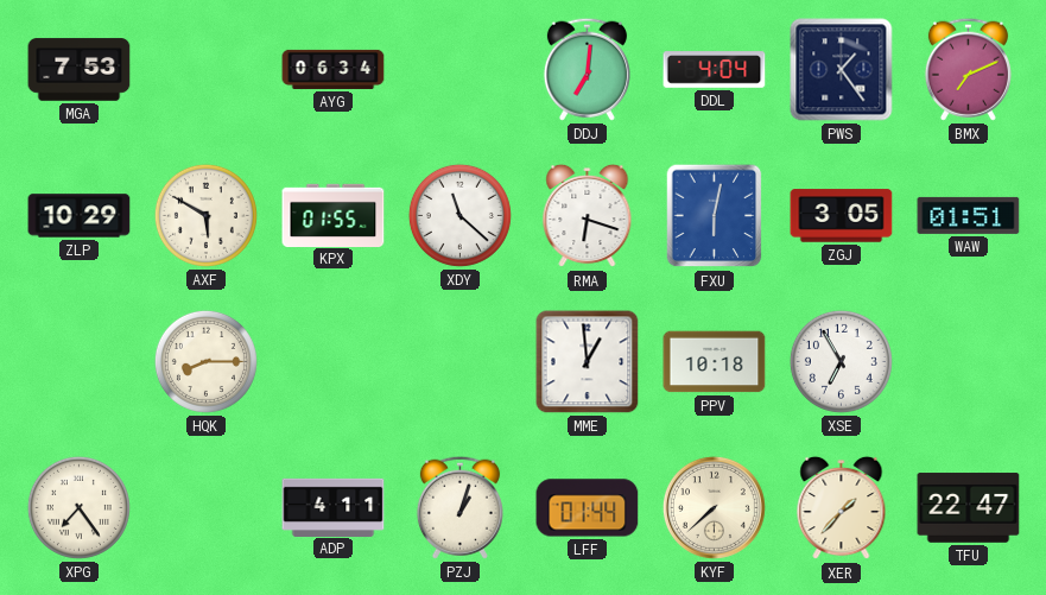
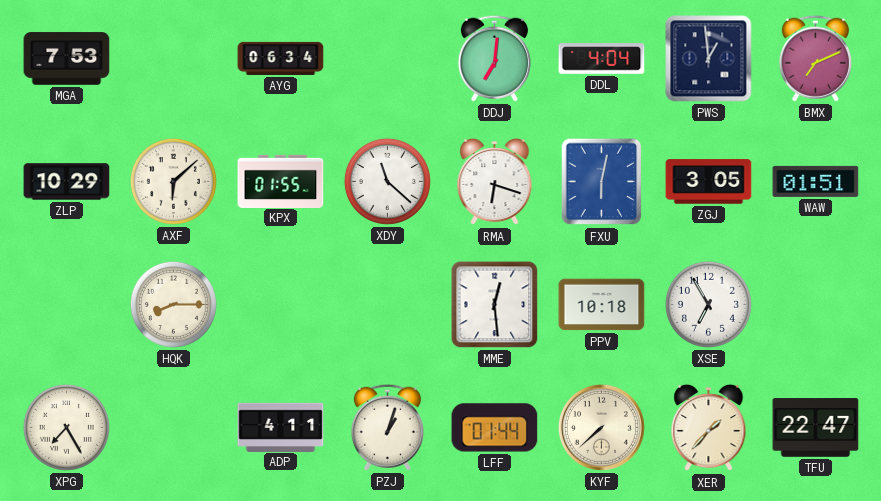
PWS: 1:24 -> 12:59
AXF: 5:50 -> 6:08
MME: 12:59 -> 12:29
XPG: 7:24 -> 7:25
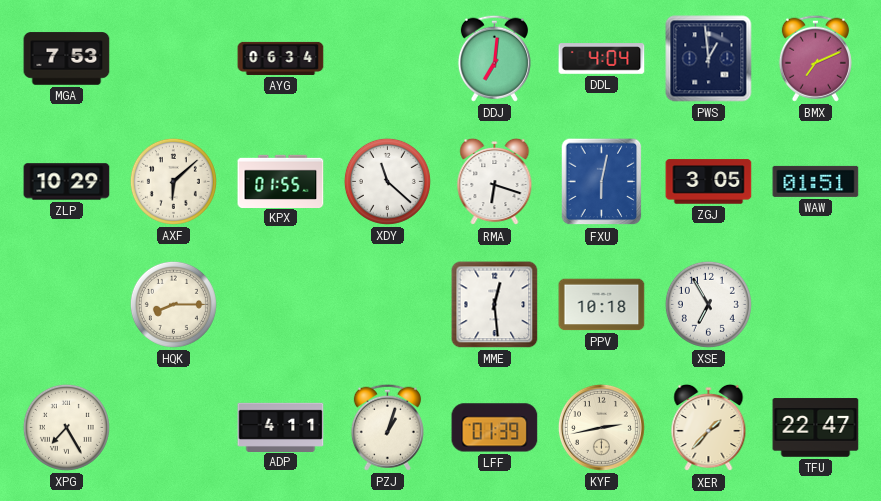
LFF: 01:44 -> 01:39
KYF: 7:38 -> 2:43
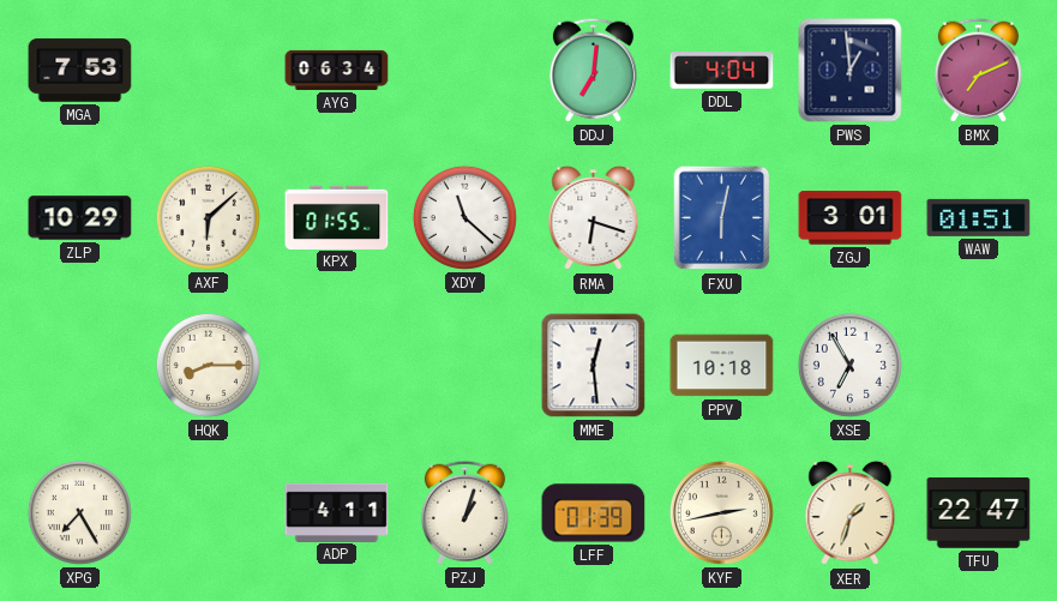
ZGJ: 3:05 -> 3:01
XER: 1:37 -> 1:33
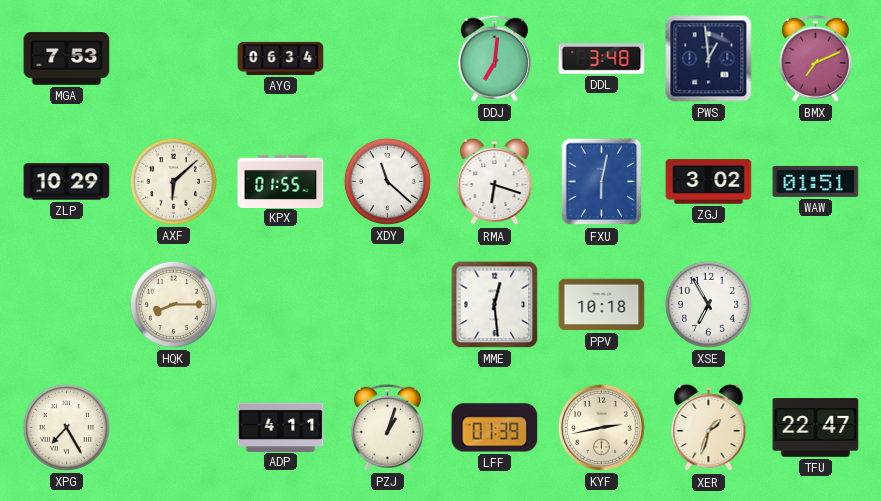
DDL: 4:04 -> 3:48
ZGJ: 3:01 -> 3:02
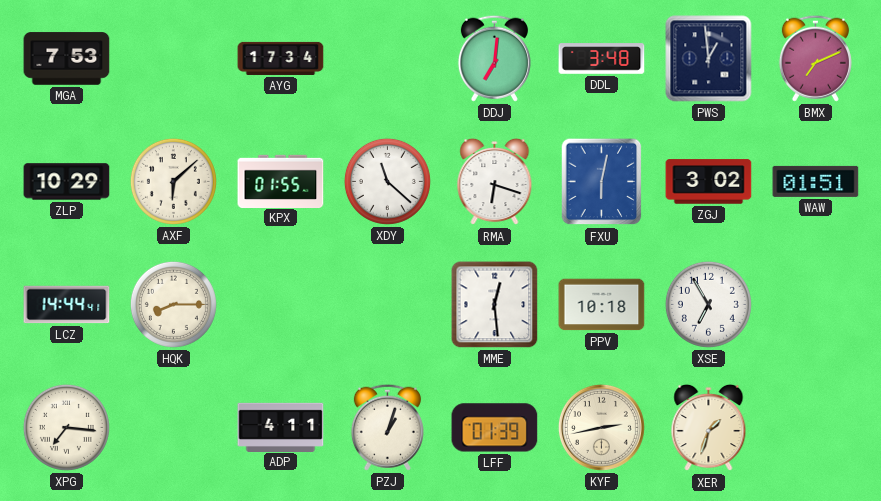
AYG: 06:34 -> 17:34
LCZ: none -> 14:44
XPG: 7:25 -> 7:16
TFU: 22:47 -> none
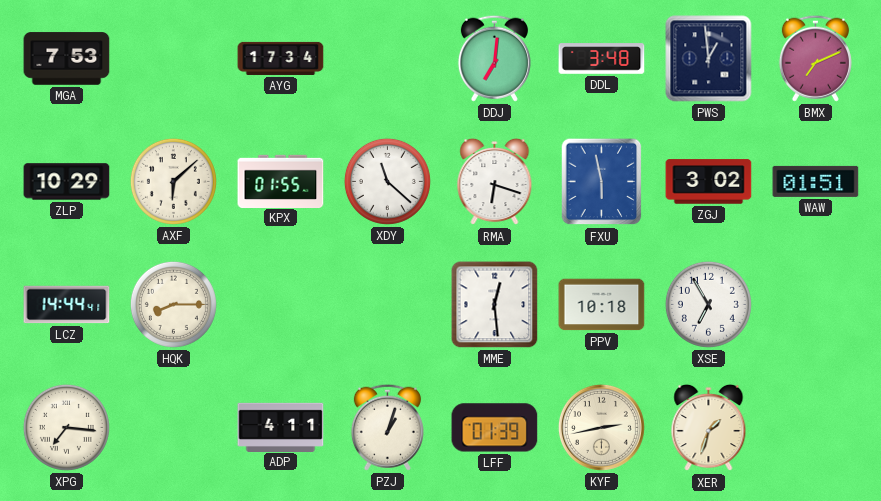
FXU: 6:02 -> 5:58
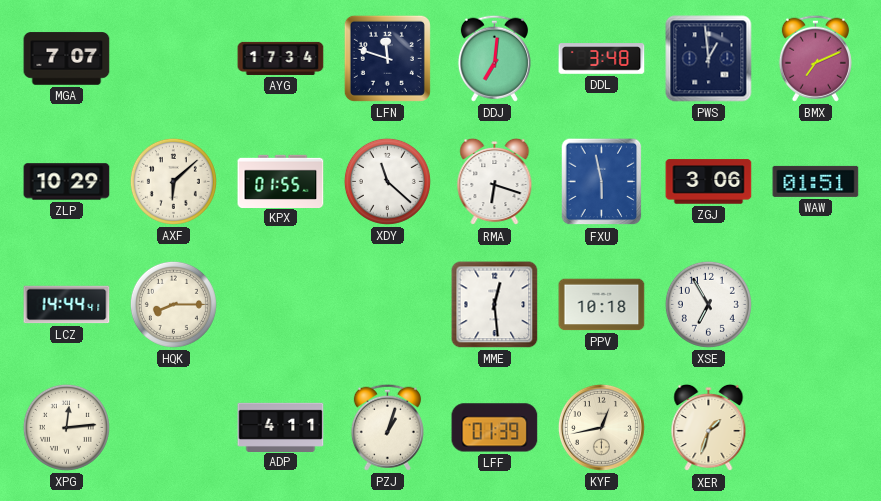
MGA: 7:53 -> 7:07
LFN: none -> 11:48
ZGJ: 3:02 -> 3:06
XPG: 7:16 -> 12:14
KYF: 2:43 -> 12:43
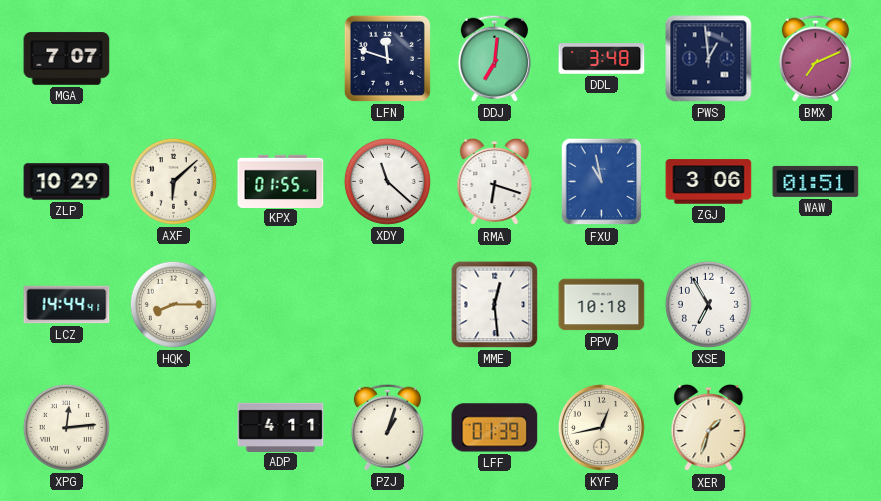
AYG: 17:34 -> none
FXU: 5:58 -> 10:58
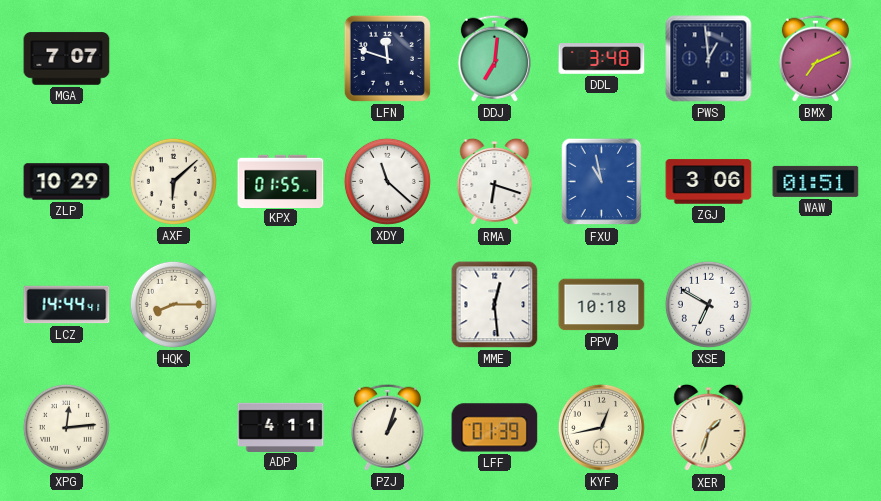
XSE: 6:55 -> 6:50
